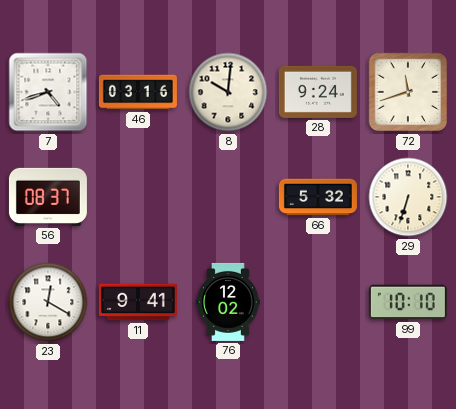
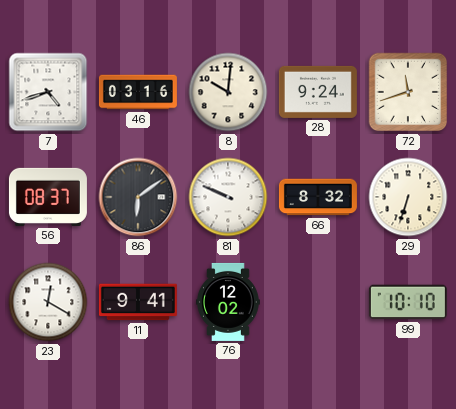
86: none -> 6:09
81: none -> 9:49
66: 5:32 -> 8:32
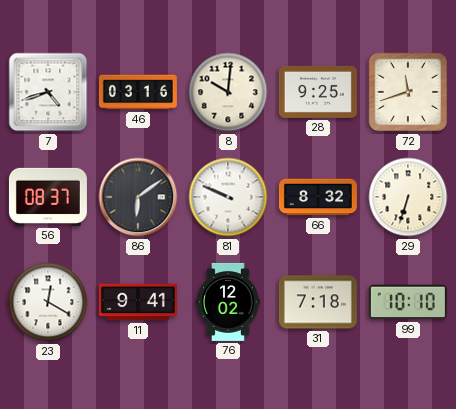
28: 9:24 -> 9:25
31: none -> 7:18
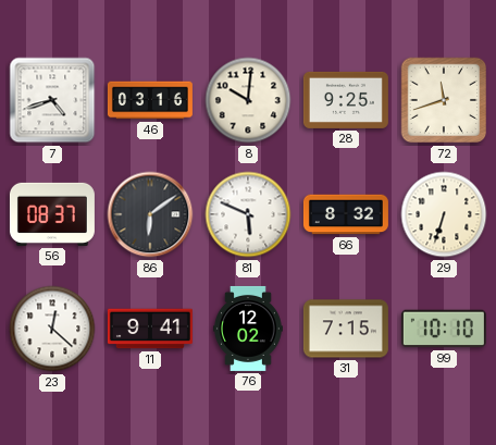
81: 9:49 -> 5:49
23: 12:20 -> 12:22
31: 7:18 -> 7:15
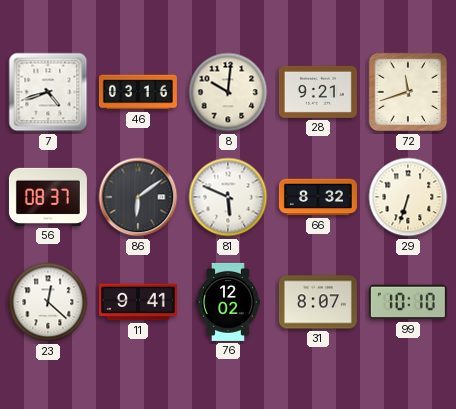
28: 9:25 -> 9:21
31: 7:15 -> 8:07
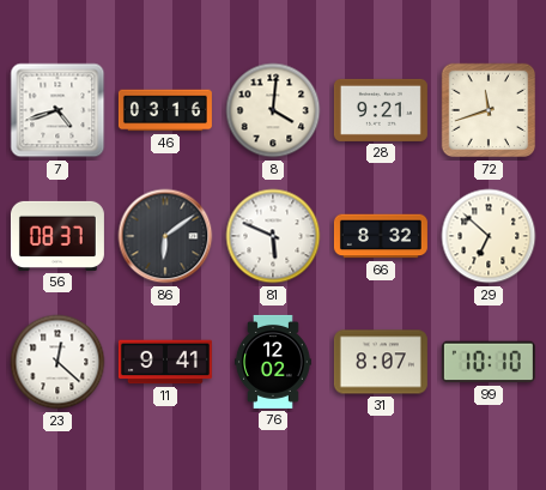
8: 10:01 -> 4:01
29: 6:33 -> 6:52
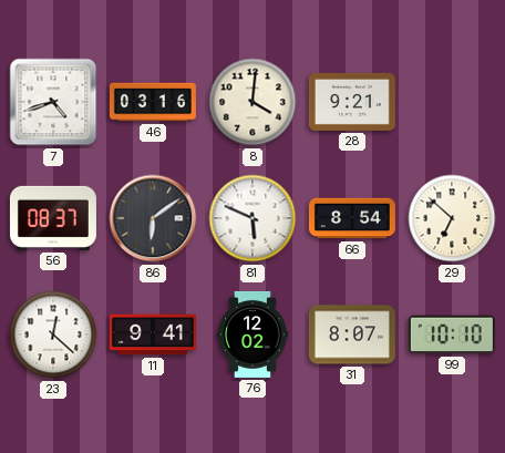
72: 11:42 -> none
66: 8:32 -> 8:54
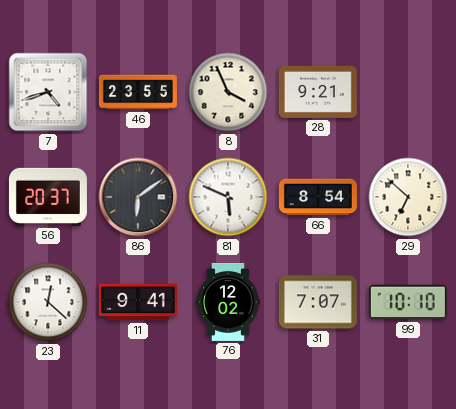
46: 03:16 -> 23:55
8: 4:01 -> 3:56
56: 08:37 -> 20:37
31: 8:07 -> 7:07
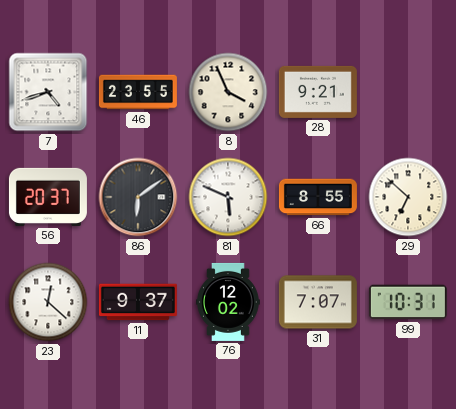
66: 8:54 -> 8:55
11: 9:41 -> 9:37
99: 10:10 -> 10:31
